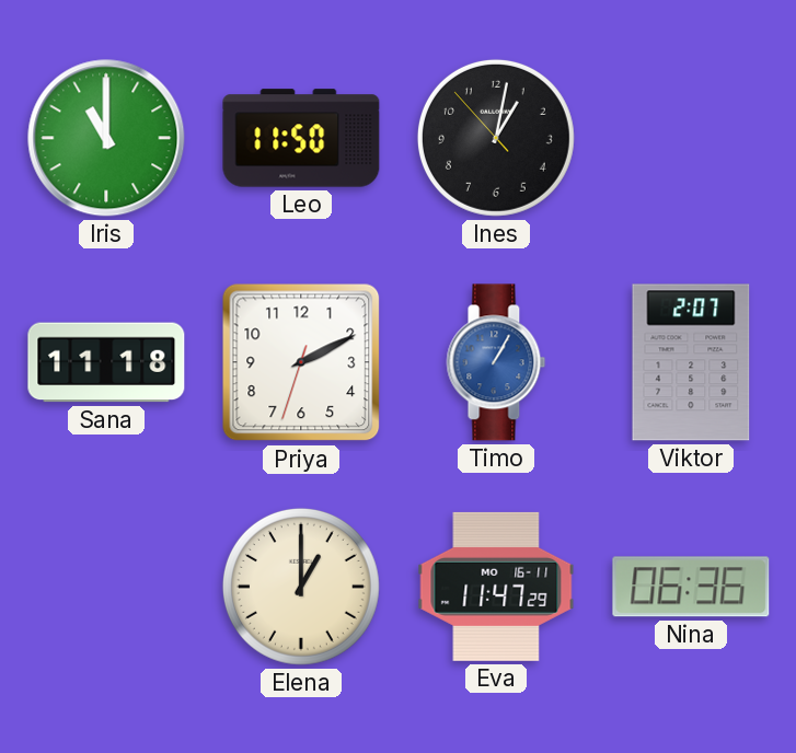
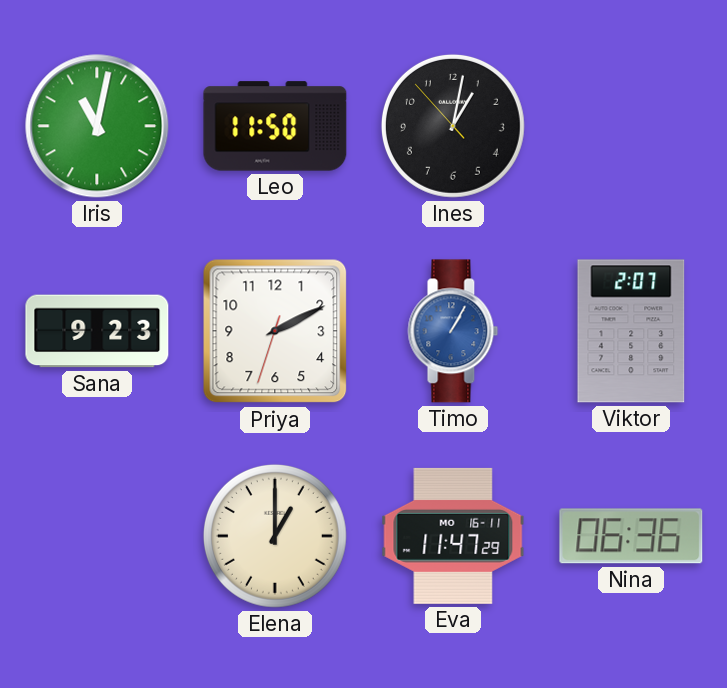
Iris: 11:00 -> 11:02
Sana: 11:18 -> 9:23
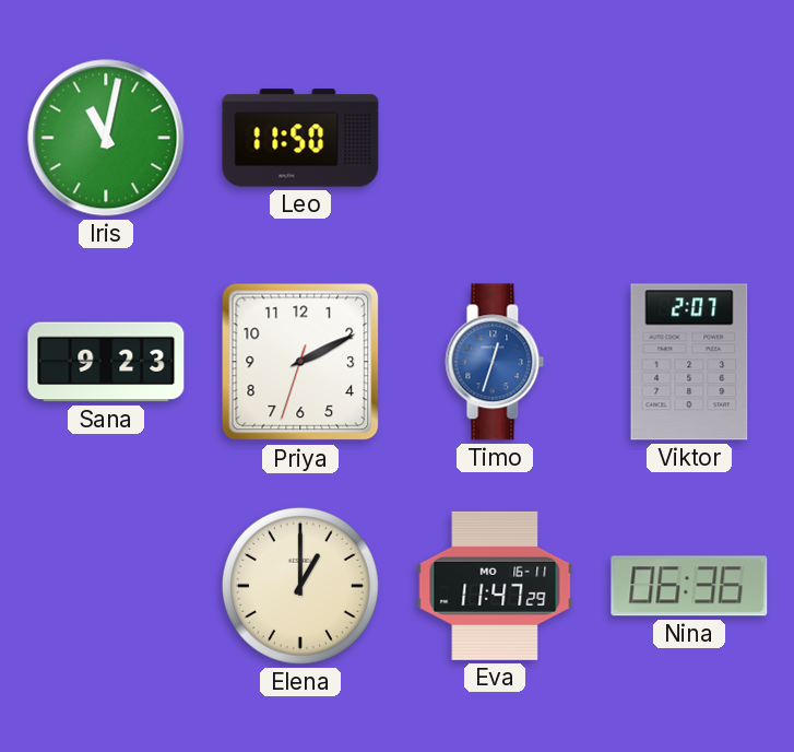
Ines: 1:01 -> none
Timo: 1:05 -> 12:33
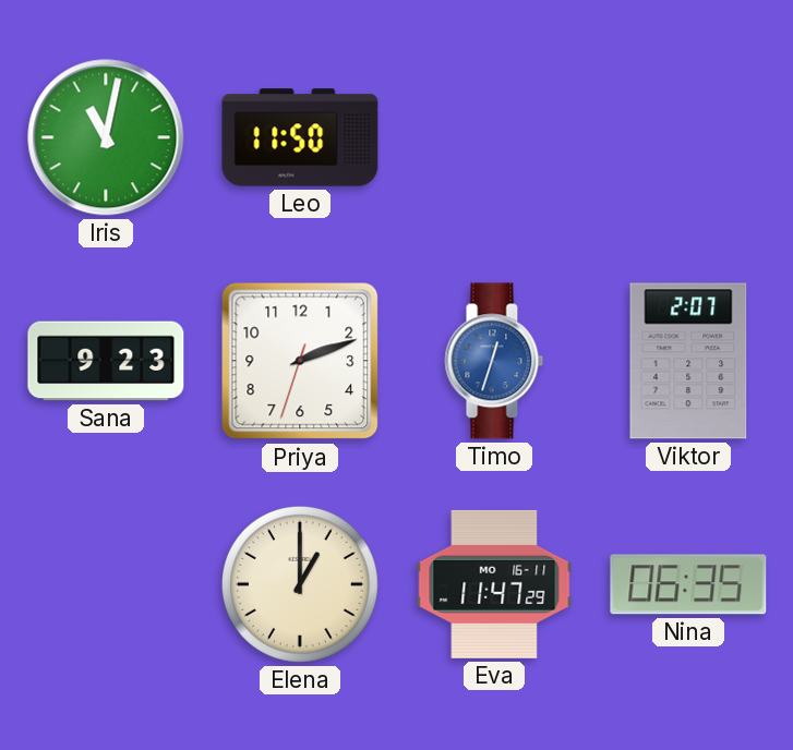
Priya: 2:10 -> 2:11
Nina: 06:36 -> 06:35
